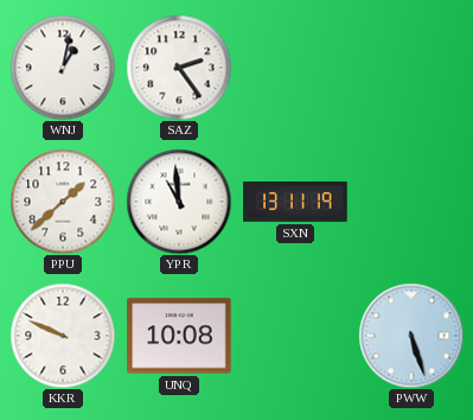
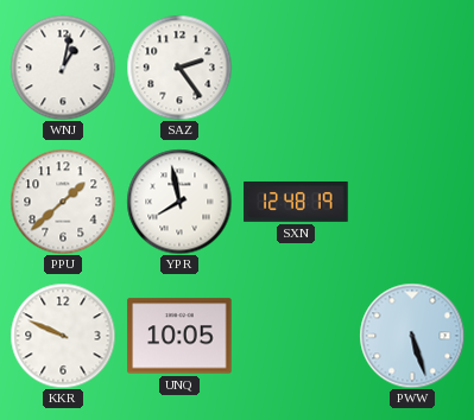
YPR: 10:59 -> 7:58
SXN: 13:11 -> 12:48
UNQ: 10:08 -> 10:05
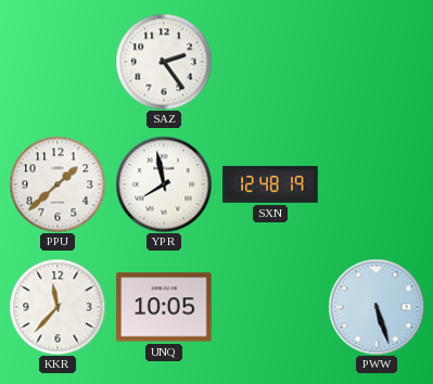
WNJ: 1:02 -> none
KKR: 9:49 -> 11:37
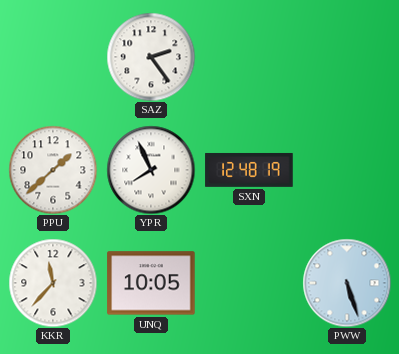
YPR: 7:58 -> 7:56
